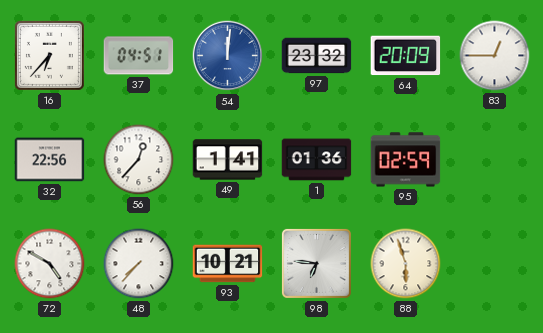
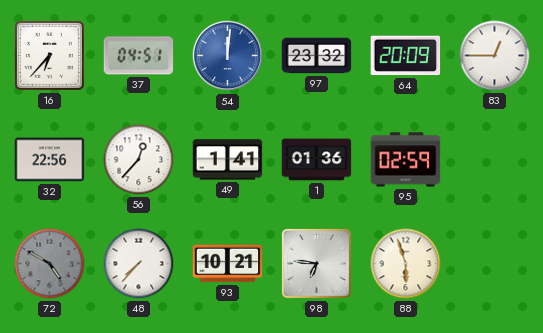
72 dial: white -> grey
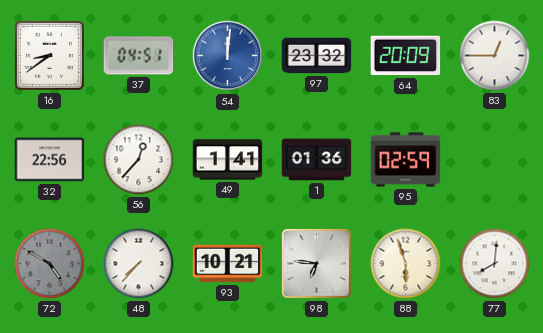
16: 6:37 -> 8:39
77: none -> 8:01
